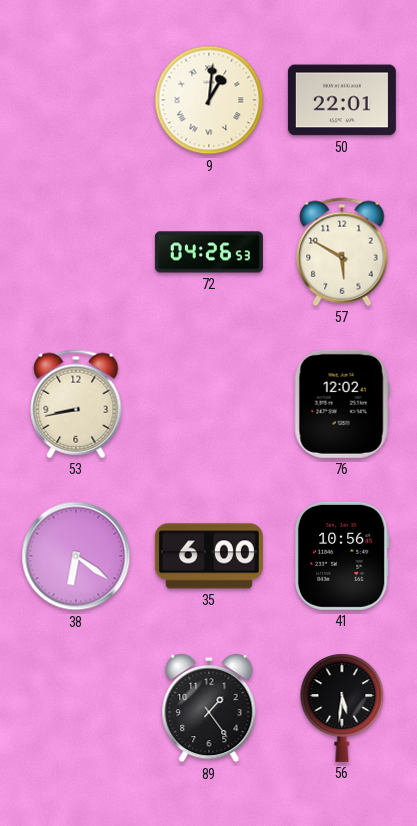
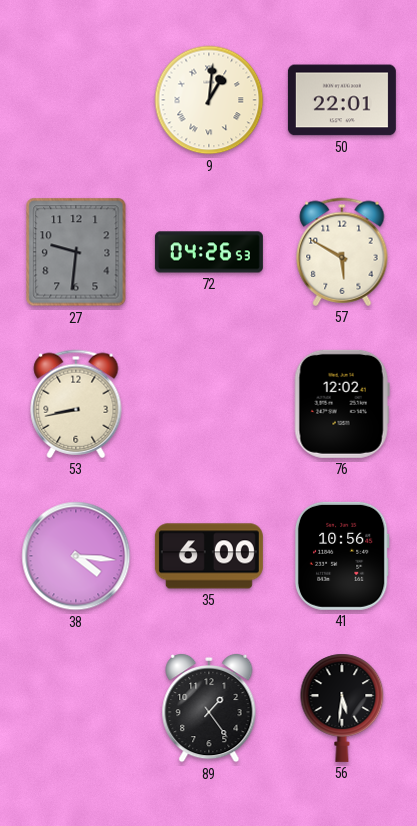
27: none -> 9:31
38: 6:21 -> 4:16
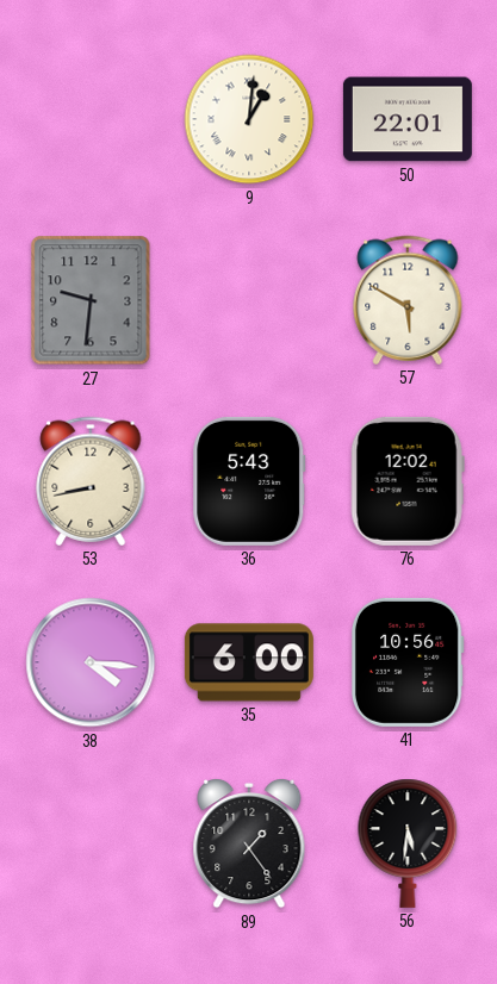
72: 04:26 -> none
36: none -> 5:43
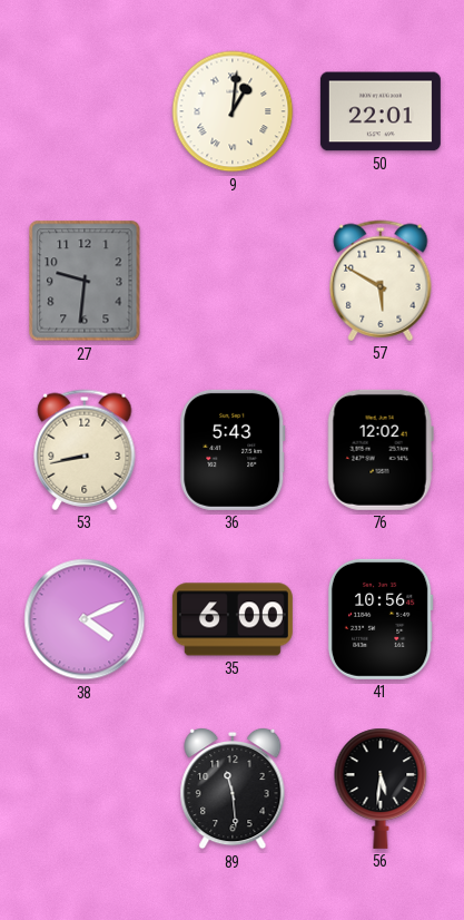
38: 4:16 -> 4:11
89: 1:24 -> 11:29
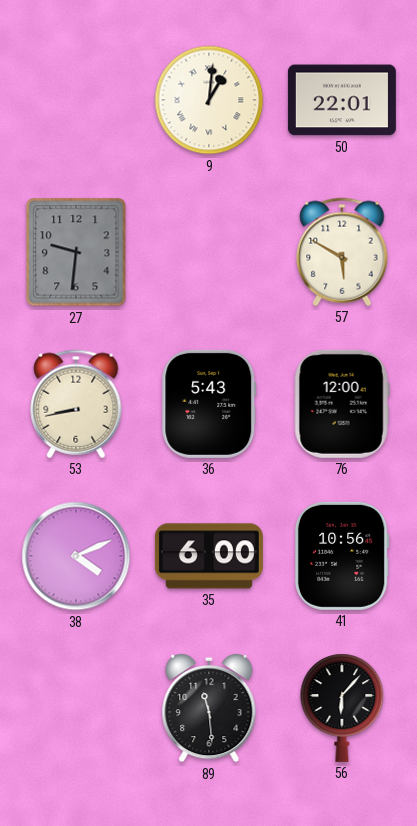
76: 12:02 -> 12:00
56: 5:31 -> 6:07
